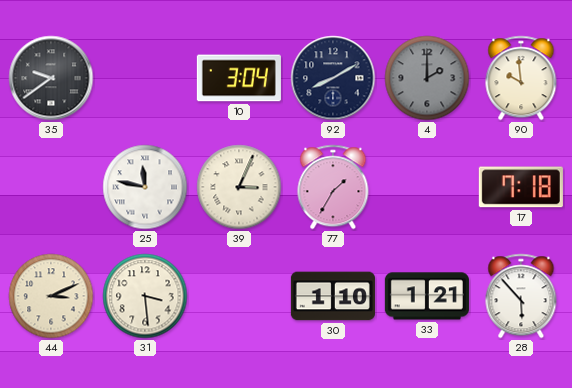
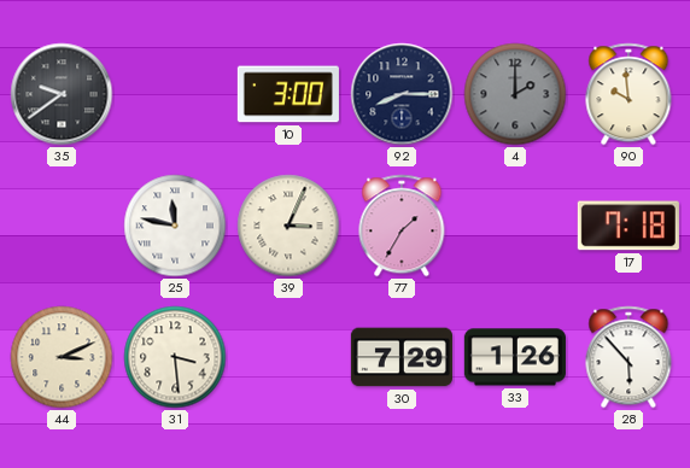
10: 3:04 -> 3:00
92: 8:10 -> 8:15
30: 1:10 -> 7:29
33: 1:21 -> 1:26
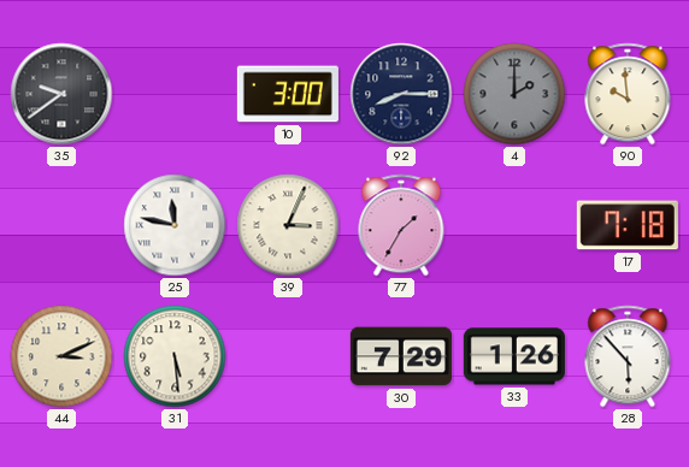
31: 3:29 -> 5:29
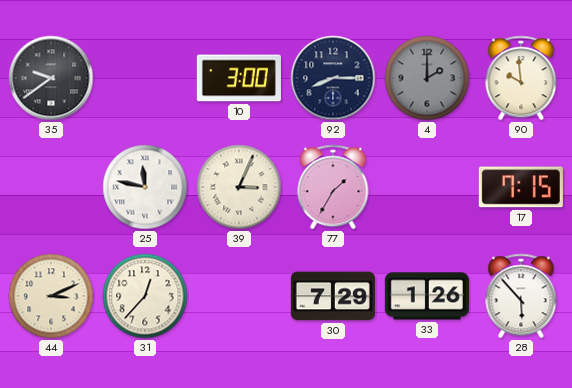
17: 7:18 -> 7:15
31: 5:29 -> 12:37
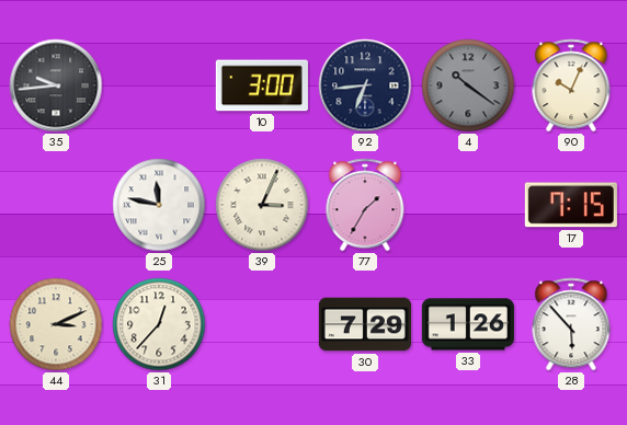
35: 9:39 -> 9:44
92: 8:15 -> 6:44
4: 2:00 -> 10:21
90: 9:59 -> 10:04
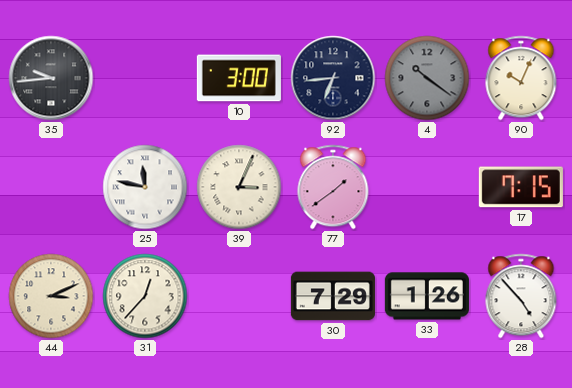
77: 1:35 -> 1:39
28: 5:53 -> 4:53
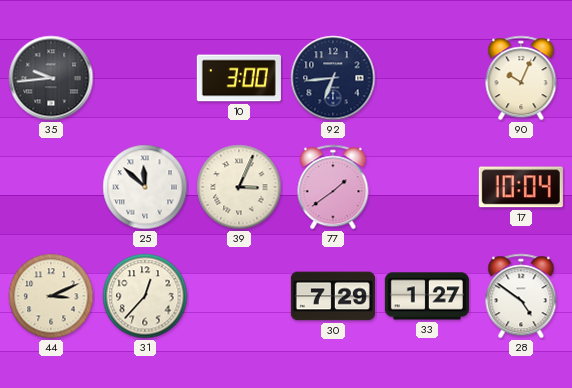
4: 10:21 -> none
25: 11:47 -> 11:52
17: 7:15 -> 10:04
33: 1:26 -> 1:27
28: 4:53 -> 4:51
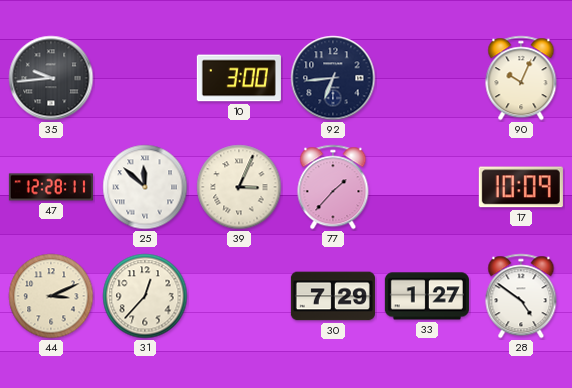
47: none -> 12:28
77: 1:39 -> 1:37
17: 10:04 -> 10:09
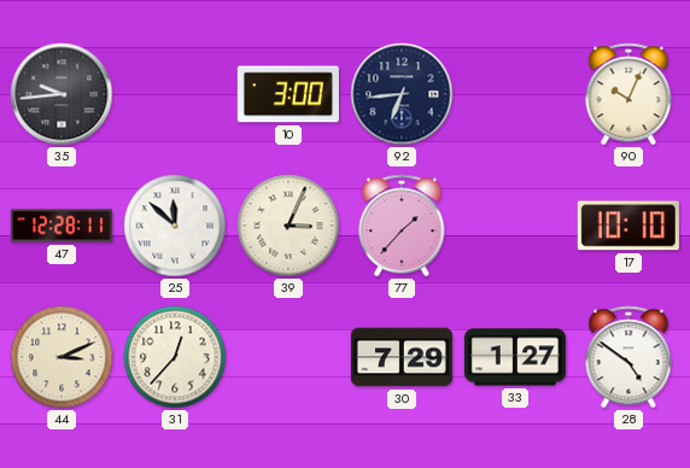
17: 10:09 -> 10:10
